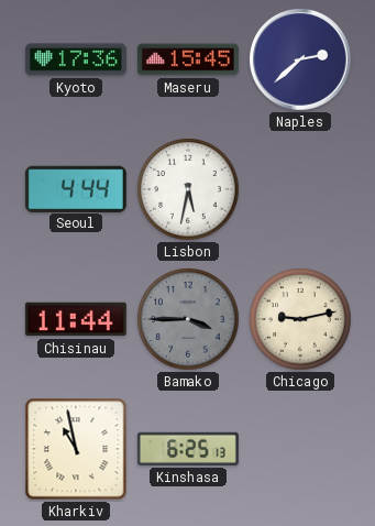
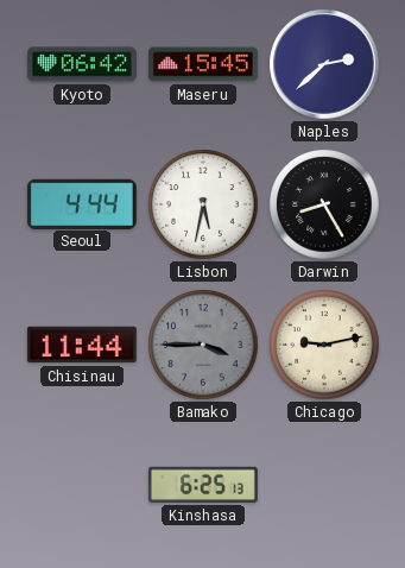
Kyoto: 17:36 -> 06:42
Darwin: none -> 8:25
Kharkiv: 10:58 -> none
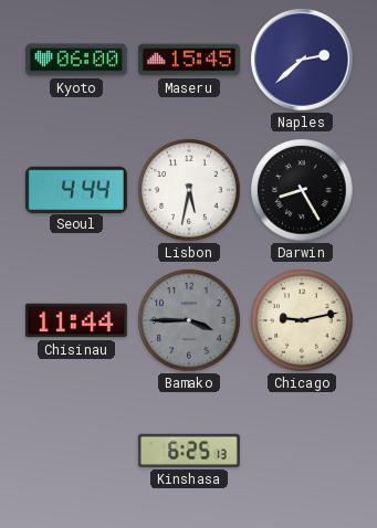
Kyoto: 06:42 -> 06:00
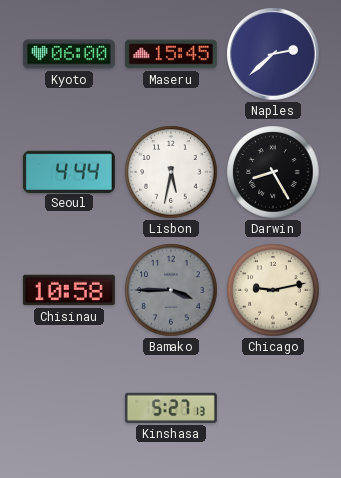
Chisinau: 11:44 -> 10:58
Kinshasa: 6:25 -> 5:27
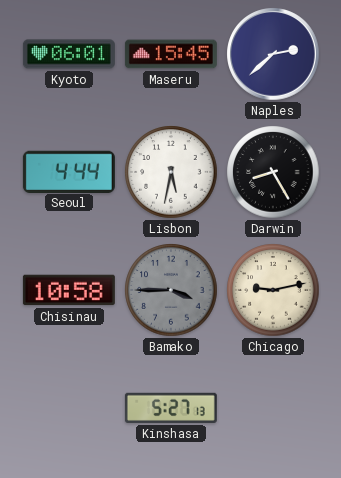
Kyoto: 06:00 -> 06:01
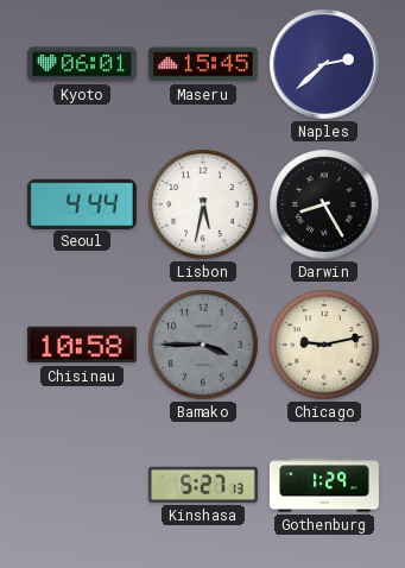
Gothenburg: none -> 1:29
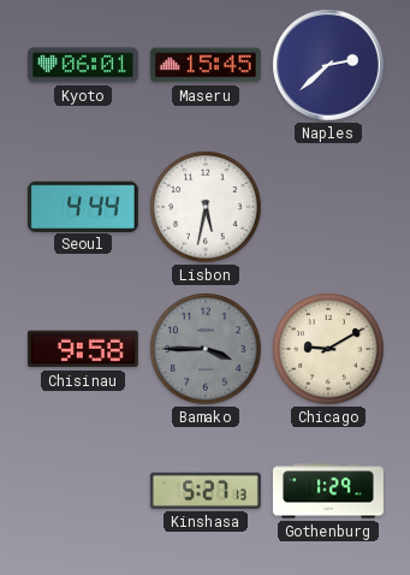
Darwin: 8:25 -> none
Chisinau: 10:58 -> 9:58
Chicago: 9:13 -> 9:10
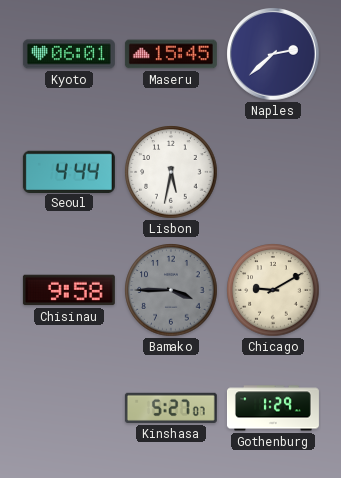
Kinshasa: 5:27:13 -> 5:27:07
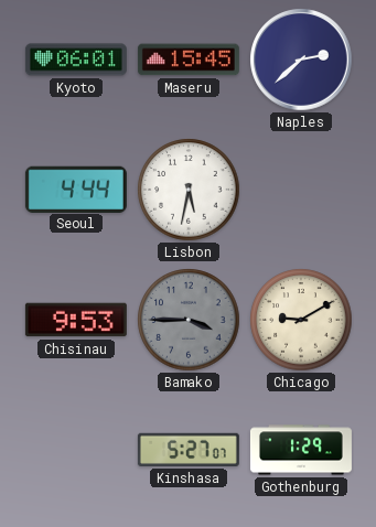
Chisinau: 9:58 -> 9:53
